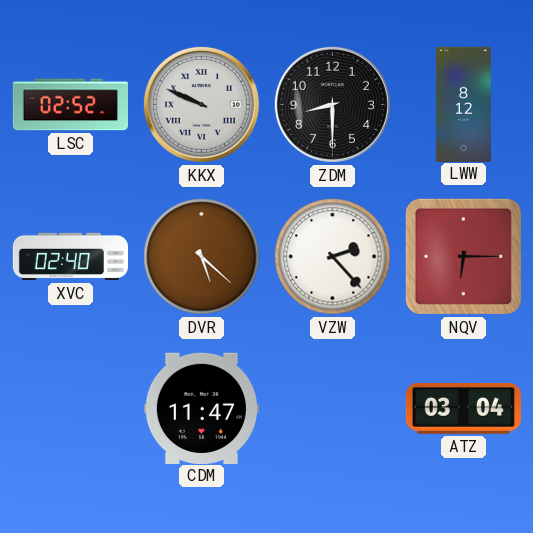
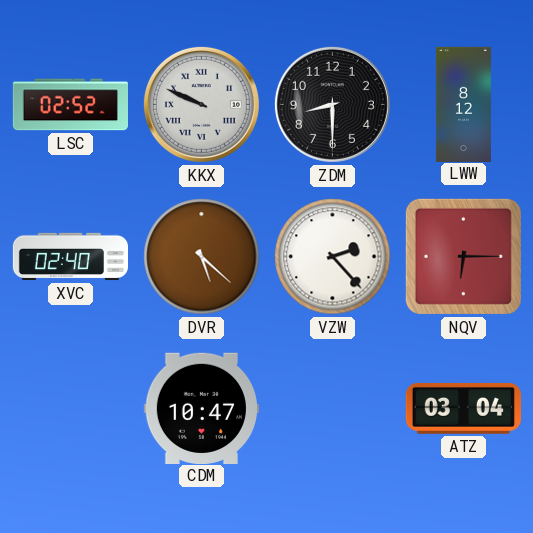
CDM: 11:47 -> 10:47
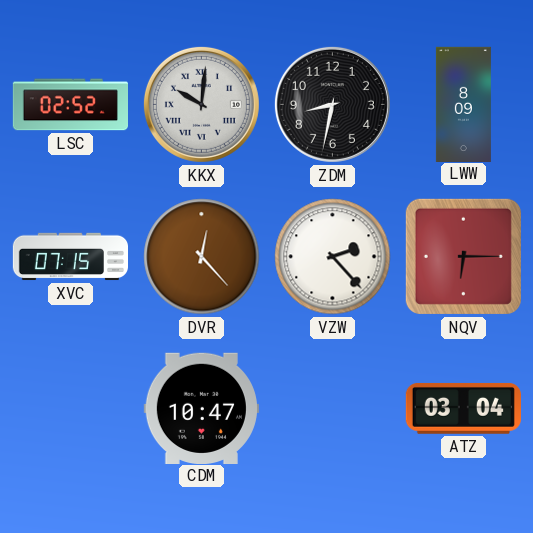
KKX: 9:49 -> 10:01
ZDM: 8:30 -> 8:32
LWW: 8:12 -> 8:09
XVC: 02:40 -> 07:15
DVR: 5:22 -> 12:23
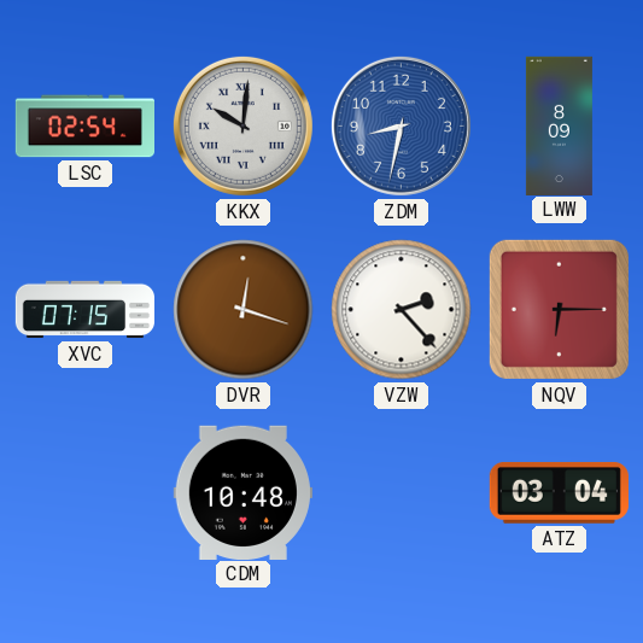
LSC: 02:52 -> 02:54
ZDM dial: black -> blue
DVR: 12:23 -> 12:18
CDM: 10:47 -> 10:48
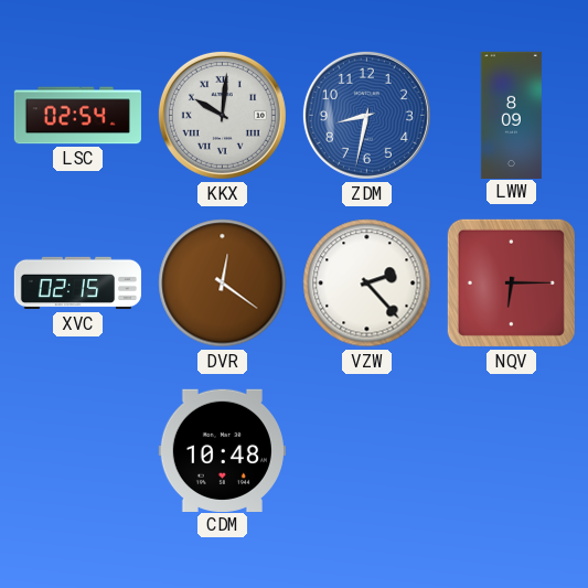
XVC: 07:15 -> 02:15
DVR: 12:18 -> 12:21
ATZ: 03:04 -> none
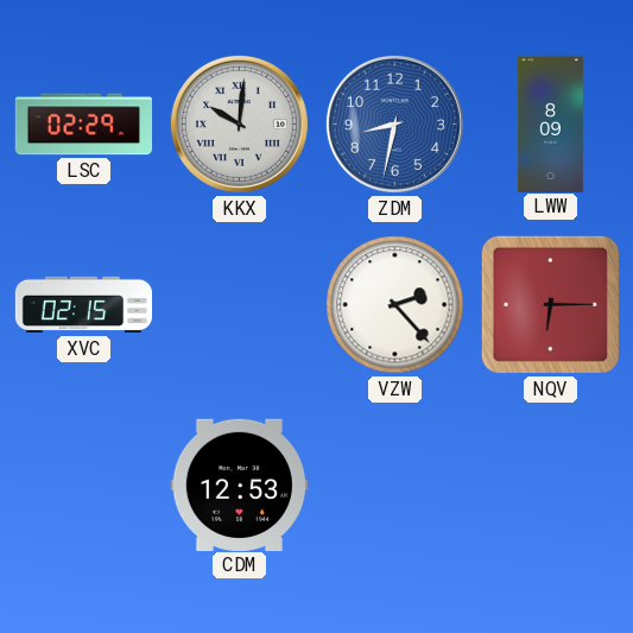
LSC: 02:54 -> 02:29
DVR: 12:21 -> none
CDM: 10:48 -> 12:53
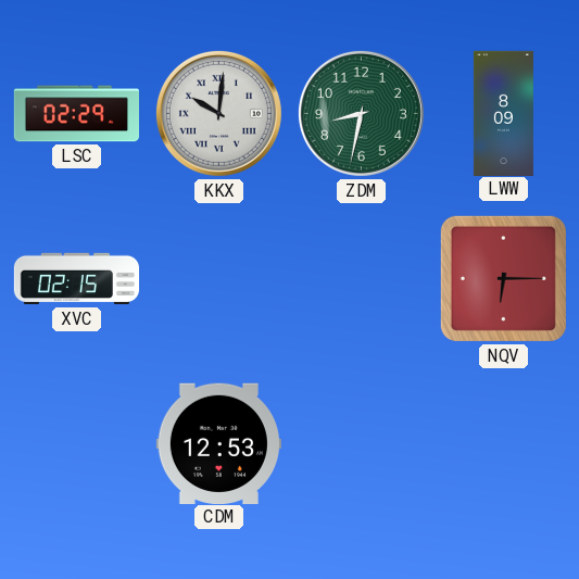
ZDM dial: blue -> green
VZW: 2:23 -> none
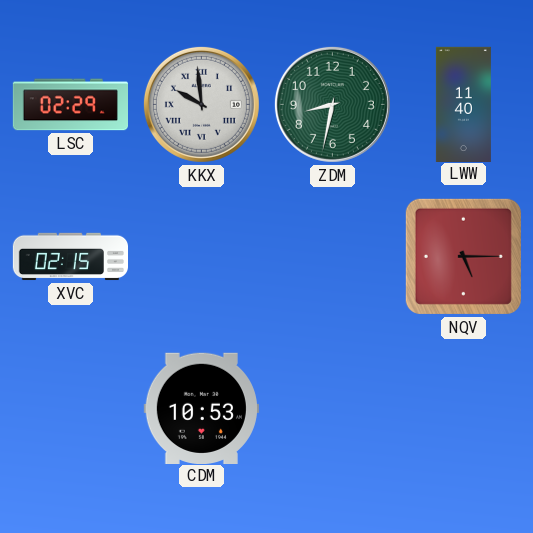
KKX: 10:01 -> 9:59
LWW: 8:09 -> 11:40
NQV: 6:15 -> 5:15
CDM: 12:53 -> 10:53
